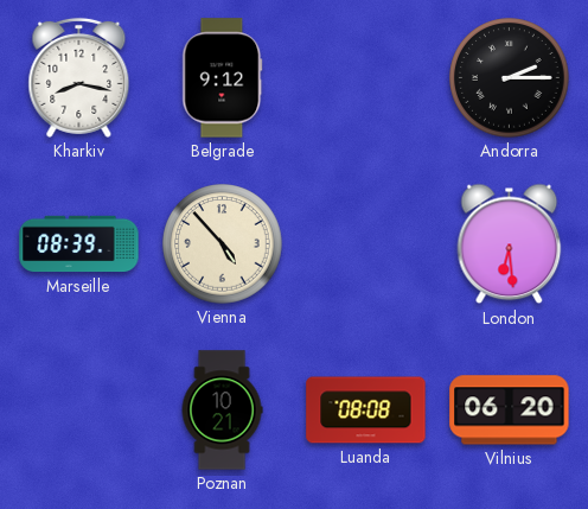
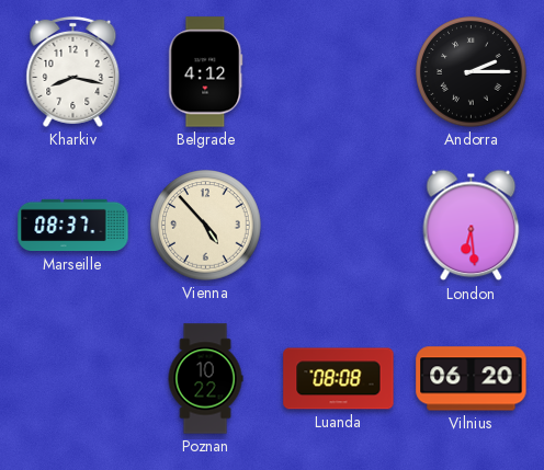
Belgrade: 9:12 -> 4:12
Marseille: 08:39 -> 08:37
Poznan: 10:21 -> 10:22
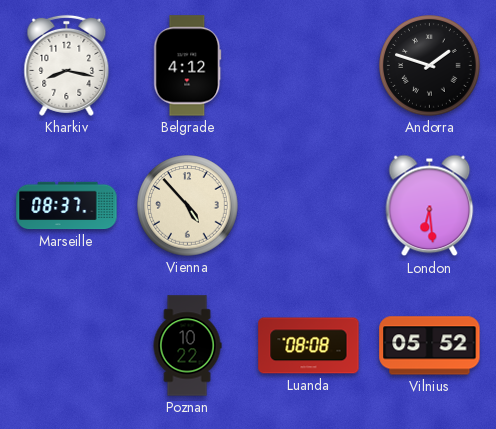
Andorra: 2:15 -> 1:48
Vilnius: 06:20 -> 05:52
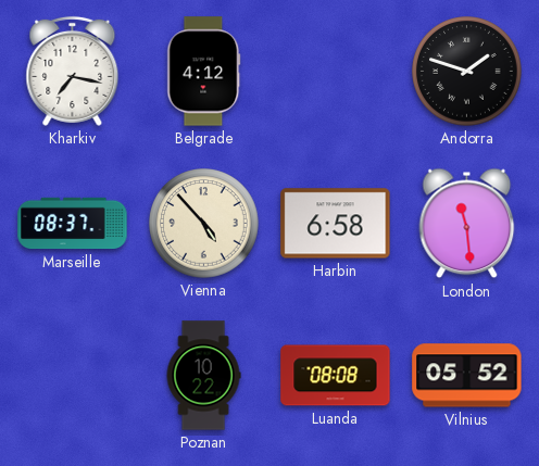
Kharkiv: 8:17 -> 7:17
Harbin: none -> 6:58
London: 6:29 -> 11:29
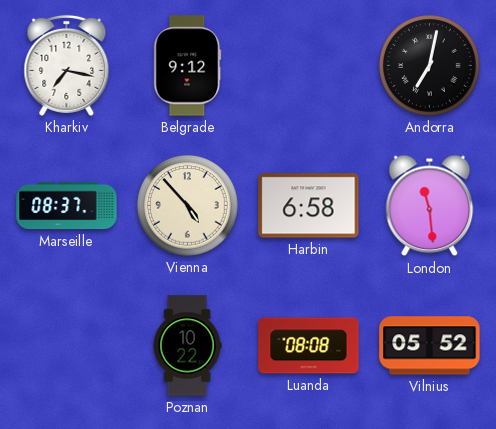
Belgrade: 4:12 -> 9:12
Andorra: 1:48 -> 7:02
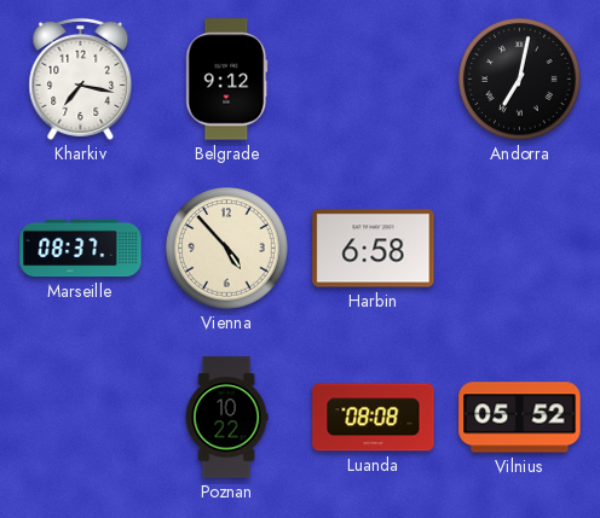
London: 11:29 -> none
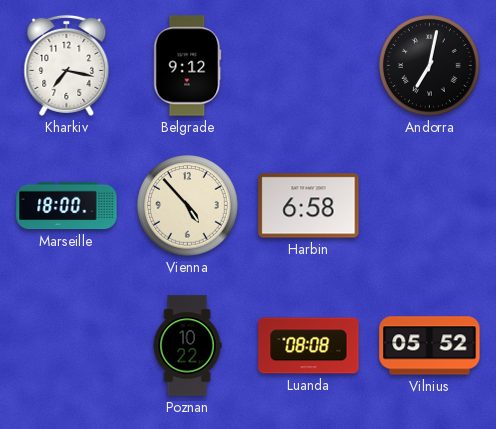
Marseille: 08:37 -> 18:00
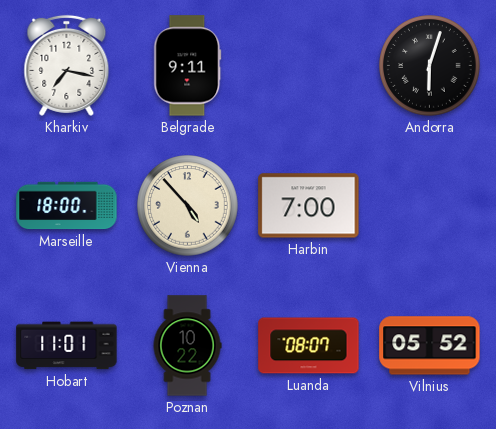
Belgrade: 9:12 -> 9:11
Andorra: 7:02 -> 6:03
Harbin: 6:58 -> 7:00
Hobart: none -> 11:01
Luanda: 08:08 -> 08:07
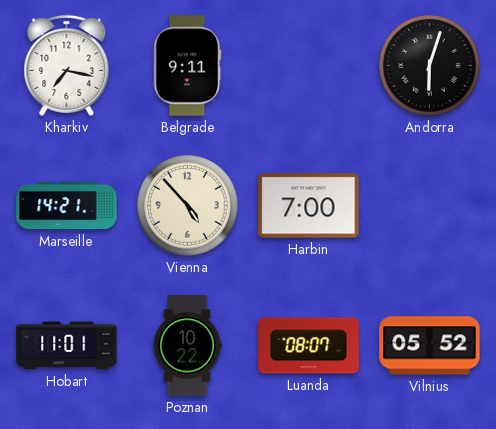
Marseille: 18:00 -> 14:21
